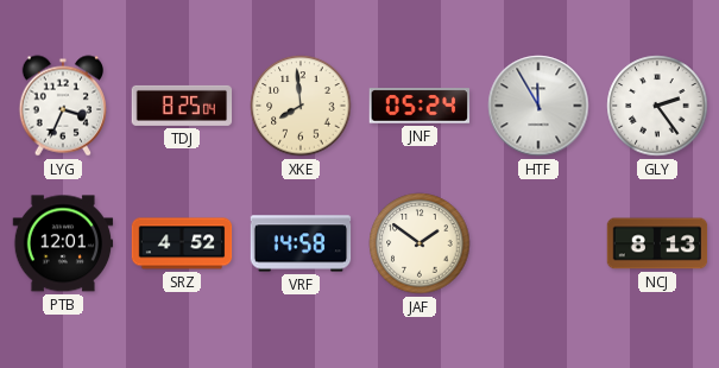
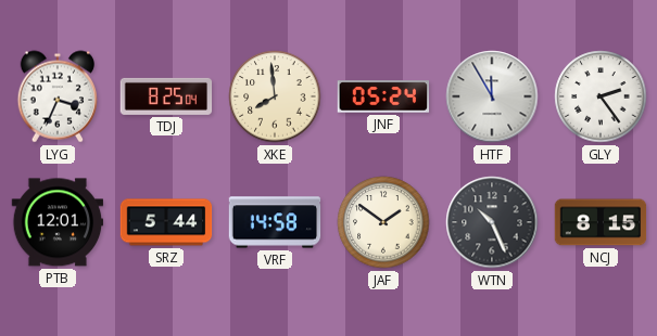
SRZ: 4:52 -> 5:44
WTN: none -> 10:26
NCJ: 8:13 -> 8:15
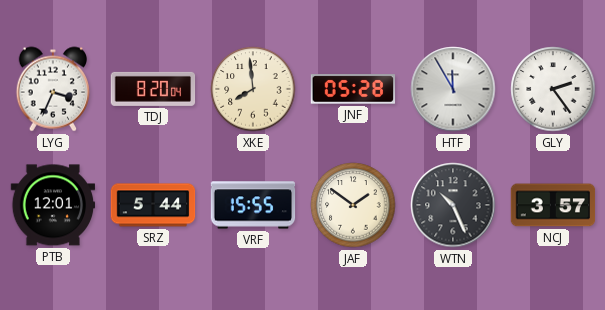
TDJ: 8:25 -> 8:20
JNF: 05:24 -> 05:28
VRF: 14:58 -> 15:55
NCJ: 8:15 -> 3:57
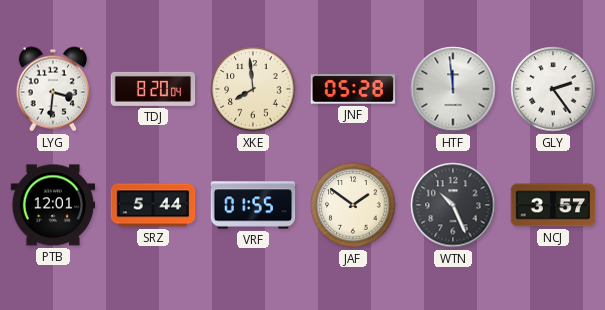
LYG: 3:34 -> 3:31
HTF: 11:55 -> 11:59
VRF: 15:55 -> 01:55
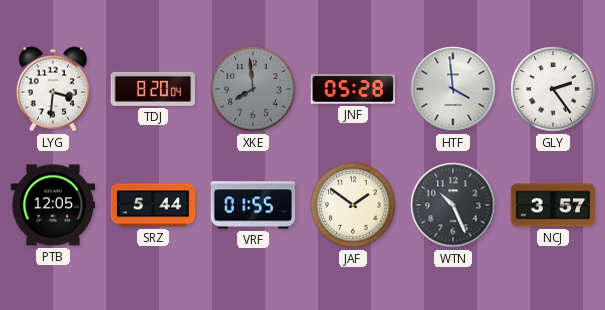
XKE dial: cream -> grey
HTF: 11:59 -> 3:59
PTB: 12:01 -> 12:05
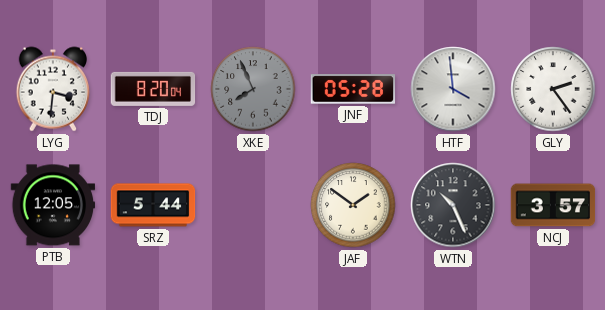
XKE: 7:59 -> 7:56
VRF: 01:55 -> none
